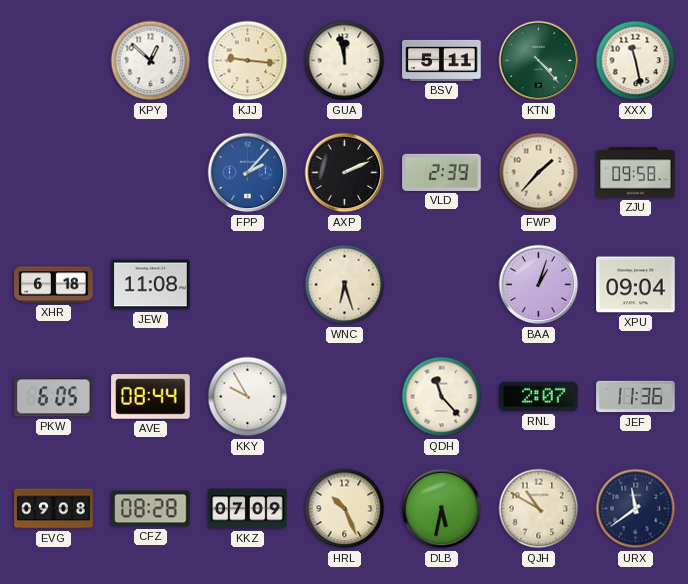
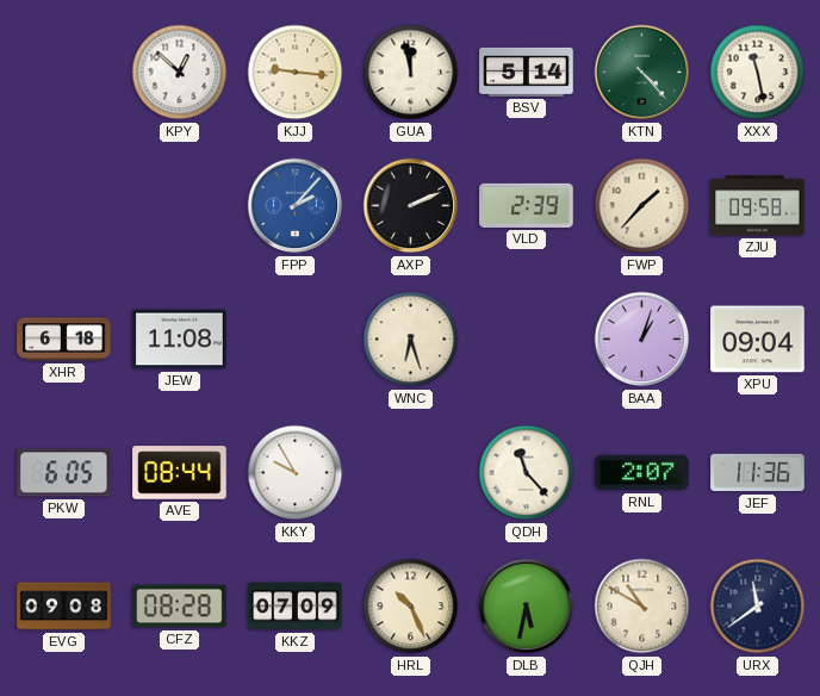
BSV: 5:11 -> 5:14
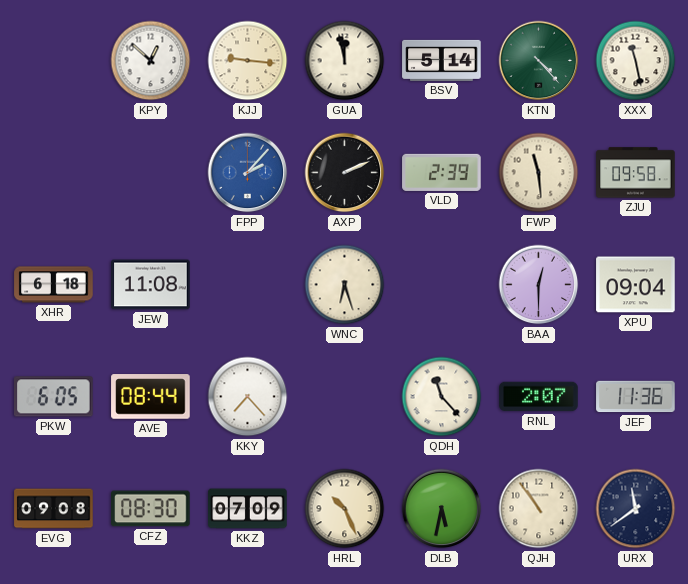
FWP: 1:37 -> 11:29
BAA: 1:03 -> 12:30
KKY: 9:55 -> 7:23
CFZ: 08:28 -> 08:30
QJH: 10:50 -> 10:54
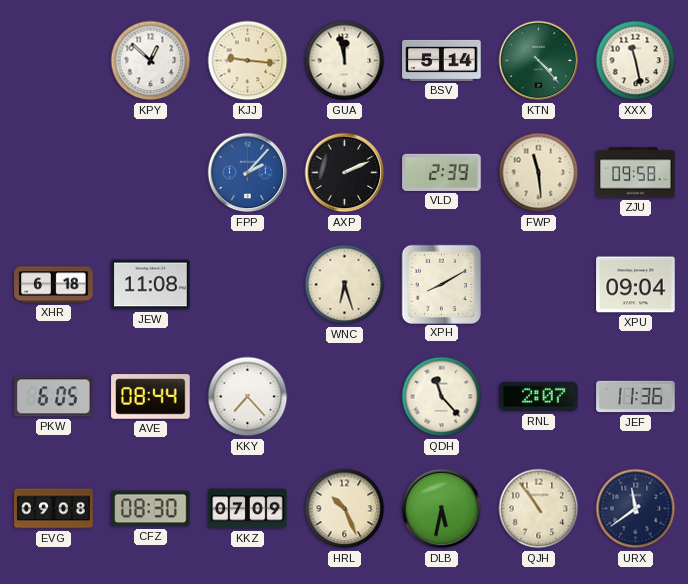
XPH: none -> 8:10
BAA: 12:30 -> none
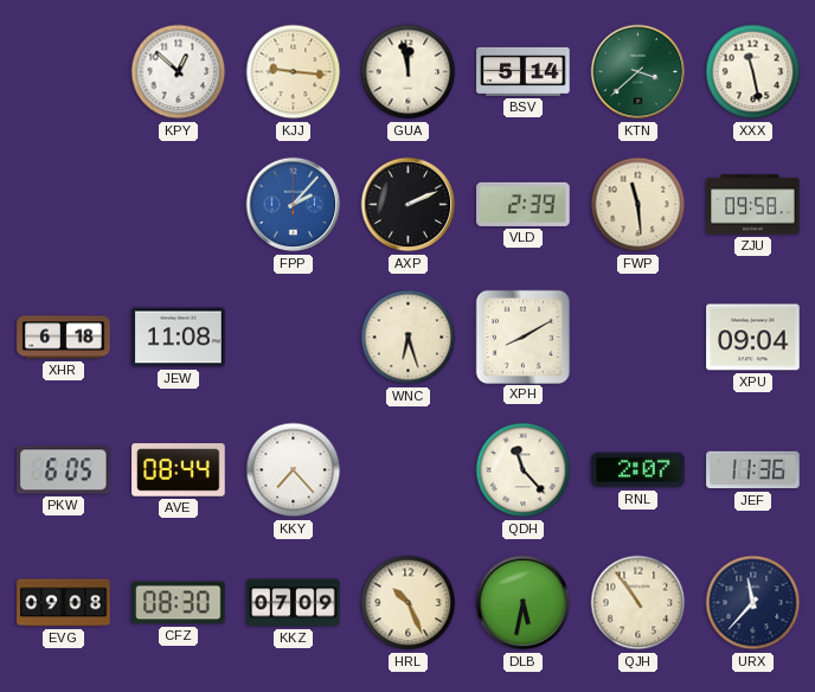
KTN: 4:23 -> 3:38
URX: 11:39 -> 11:37
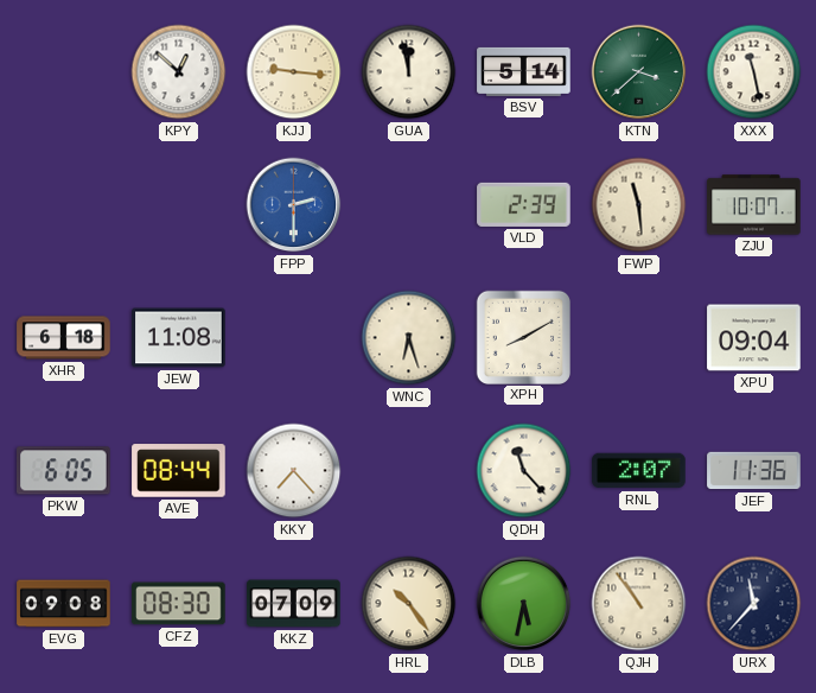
FPP: 2:07 -> 2:30
AXP: 2:11 -> none
ZJU: 09:58 -> 10:07
HRL: 10:26 -> 10:24
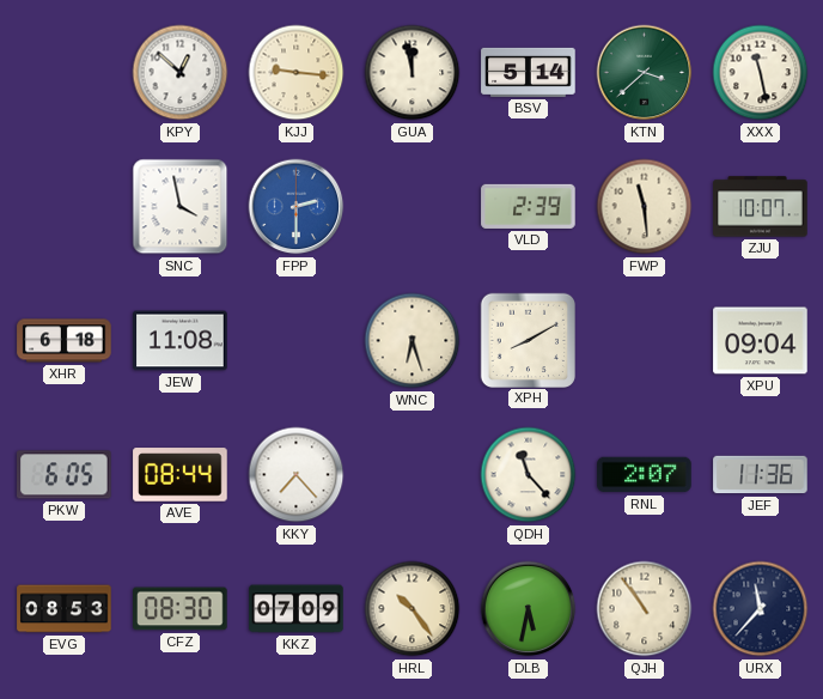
SNC: none -> 3:58
EVG: 09:08 -> 08:53
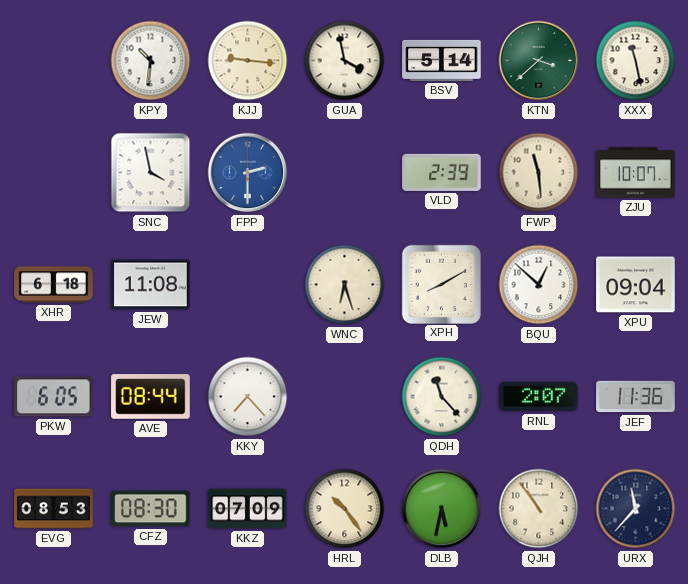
KPY: 12:52 -> 10:31
GUA: 11:58 -> 3:58
BQU: none -> 12:52
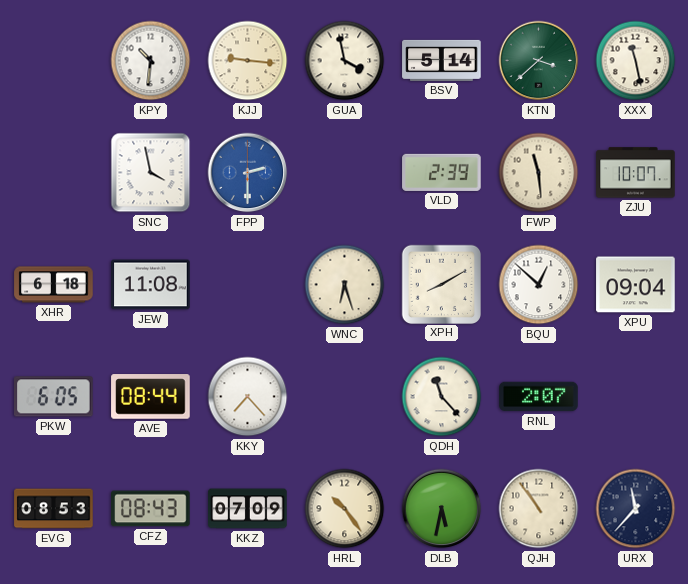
JEF: 11:36 -> none
CFZ: 08:30 -> 08:43
